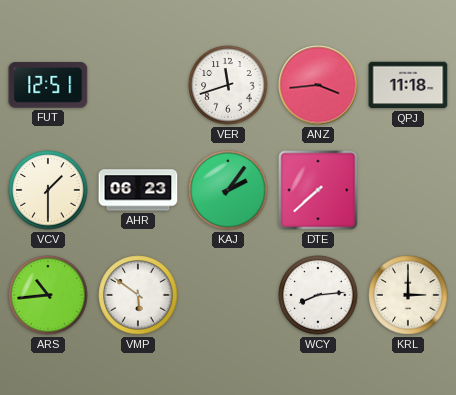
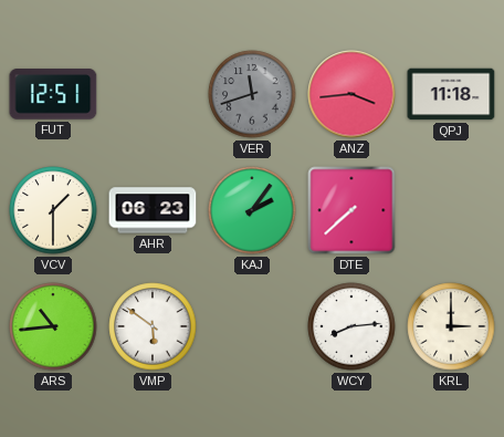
VER dial: white -> grey
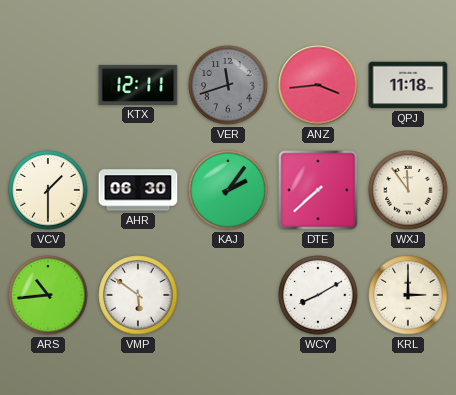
FUT: 12:51 -> none
KTX: none -> 12:11
AHR: 06:23 -> 06:30
WXJ: none -> 11:54
WCY: 8:14 -> 8:10
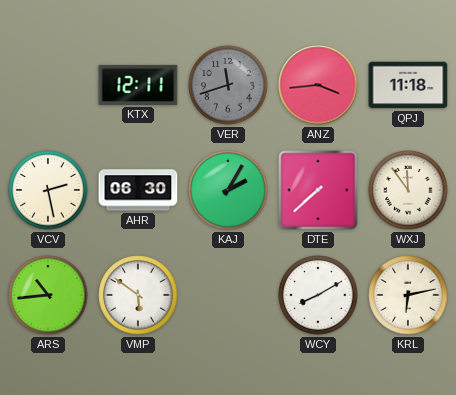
VCV: 1:30 -> 2:28
KAJ: 2:06 -> 2:05
KRL: 3:00 -> 6:13
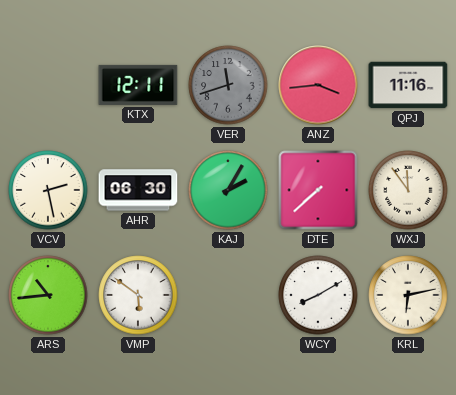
QPJ: 11:18 -> 11:16
